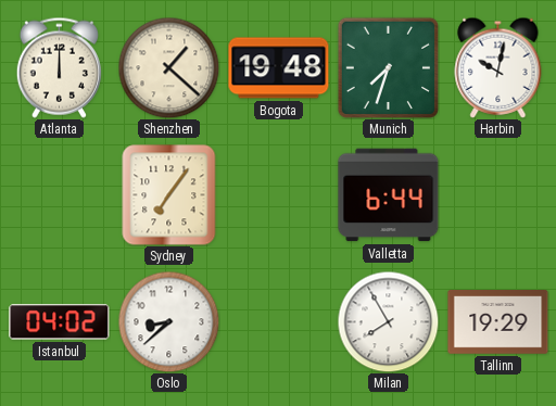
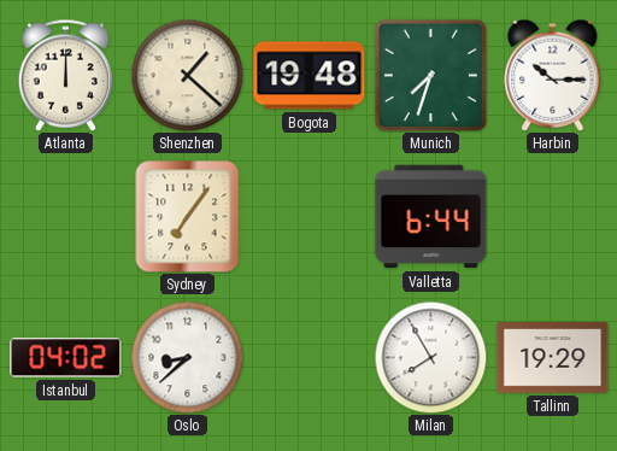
Harbin: 10:02 -> 10:15
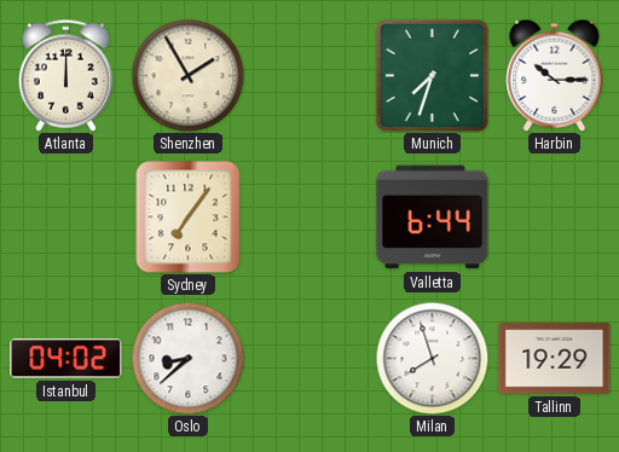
Shenzhen: 1:22 -> 1:55
Bogota: 19:48 -> none
Milan: 7:55 -> 7:57
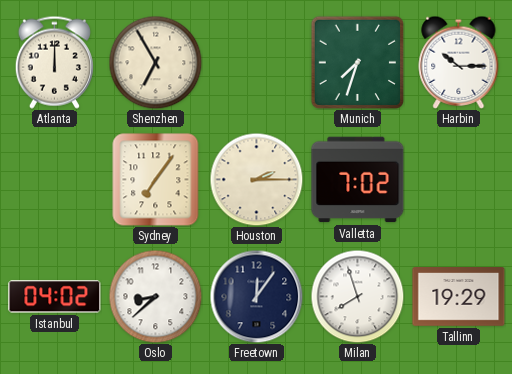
Shenzhen: 1:55 -> 6:55
Houston: none -> 2:15
Valletta: 6:44 -> 7:02
Freetown: none -> 12:06
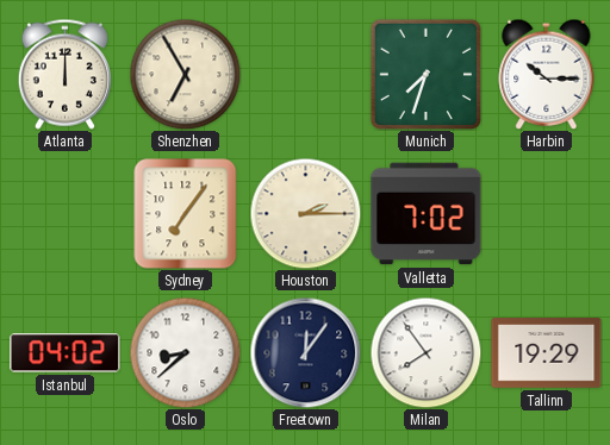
Milan: 7:57 -> 7:54
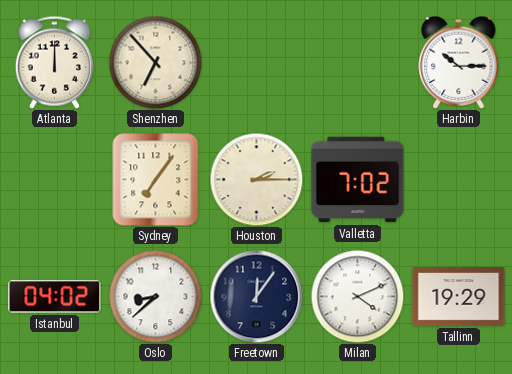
Shenzhen: 6:55 -> 6:53
Munich: 7:33 -> none
Milan: 7:54 -> 4:11
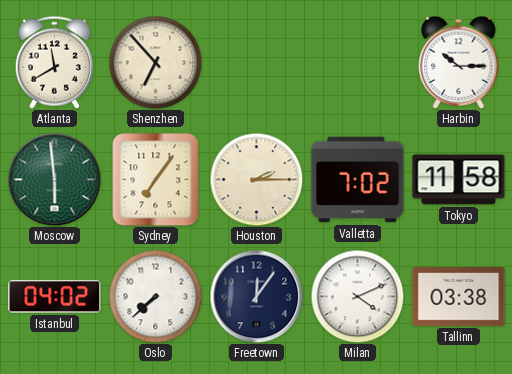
Atlanta: 12:00 -> 11:40
Moscow: none -> 5:59
Tokyo: none -> 11:58
Oslo: 8:38 -> 7:38
Tallinn: 19:29 -> 03:38
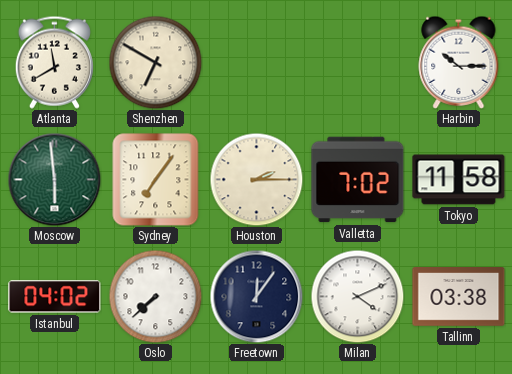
Shenzhen: 6:53 -> 6:50
